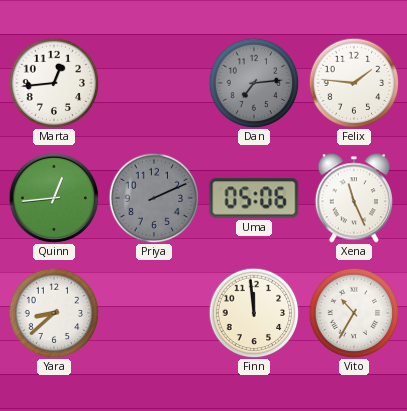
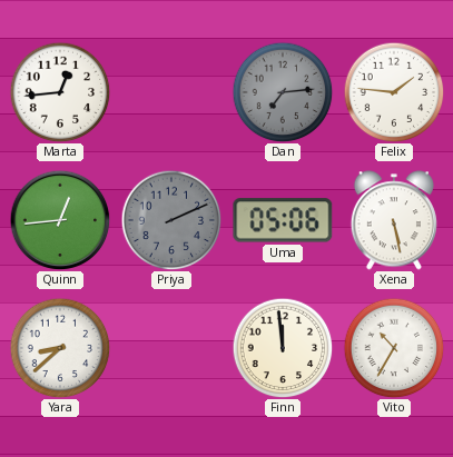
Xena: 11:26 -> 5:28
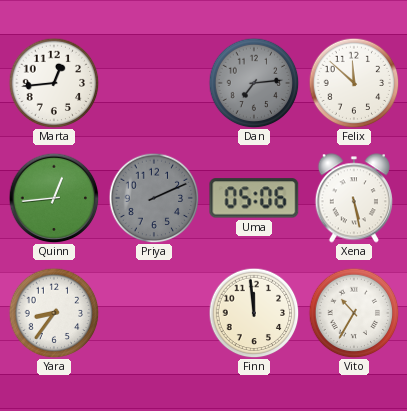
Felix: 1:46 -> 11:52
Yara: 8:38 -> 8:36
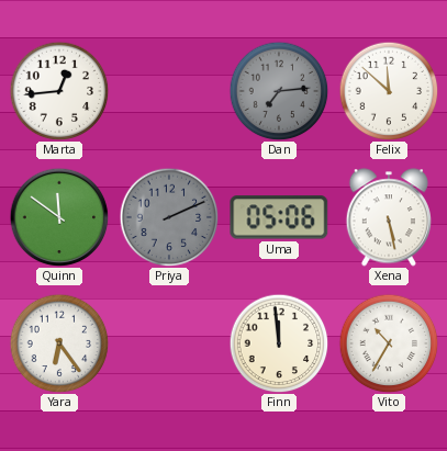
Quinn: 12:44 -> 11:51
Yara: 8:36 -> 6:24
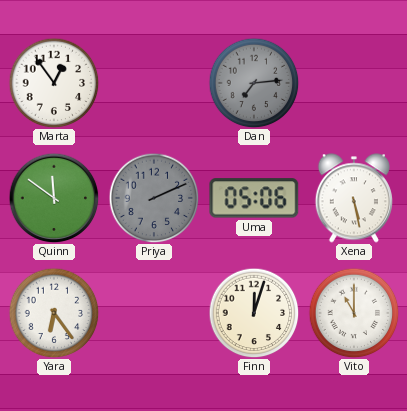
Marta: 12:44 -> 12:54
Felix: 11:52 -> none
Finn: 11:59 -> 12:03
Vito: 10:35 -> 11:00
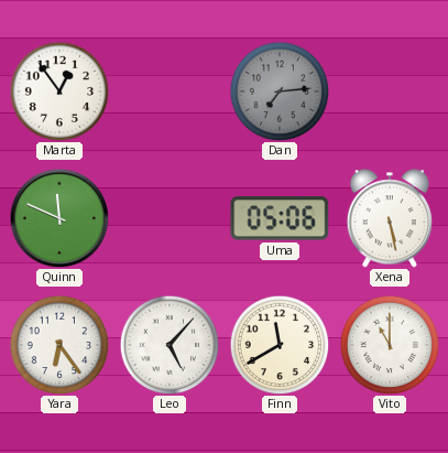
Quinn: 11:51 -> 11:49
Priya: 2:11 -> none
Leo: none -> 5:07
Finn: 12:03 -> 11:40
